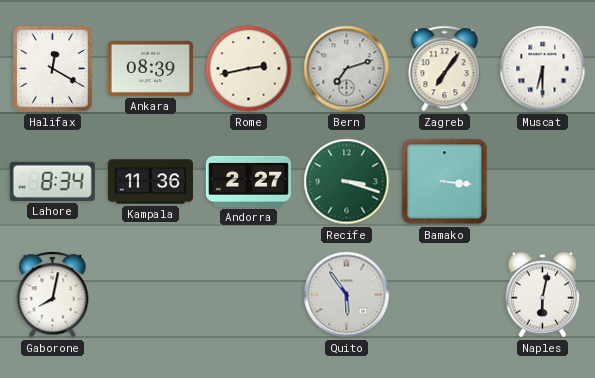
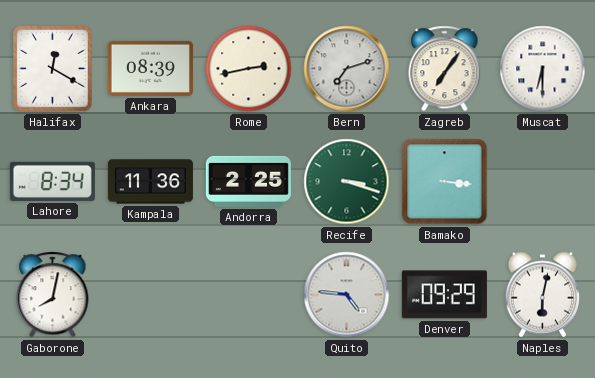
Andorra: 2:27 -> 2:25
Quito: 5:54 -> 4:46
Denver: none -> 09:29
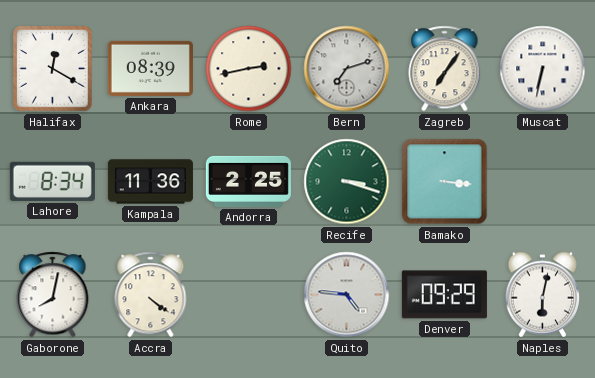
Muscat: 6:30 -> 6:32
Accra: none -> 4:21
